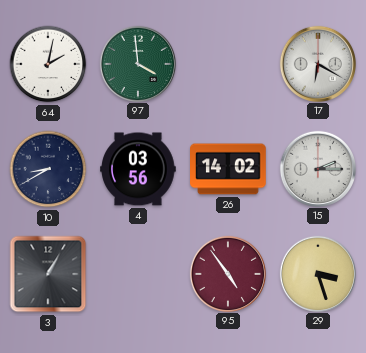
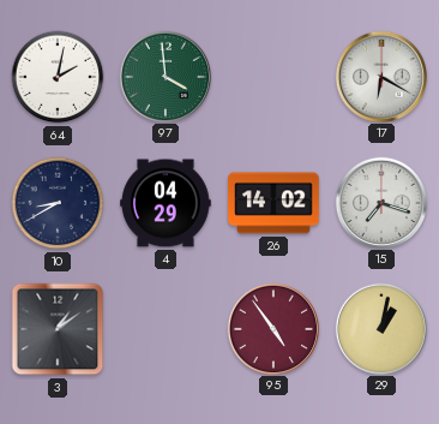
4: 03:56 -> 04:29
15: 2:15 -> 7:18
3: 1:05 -> 1:09
29: 3:27 -> 1:02
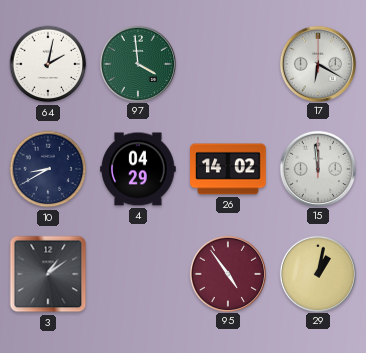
15: 7:18 -> 11:59
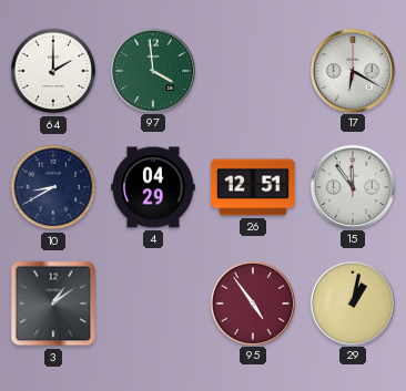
64: 2:02 -> 2:00
26: 14:02 -> 12:51
15: 11:59 -> 11:54
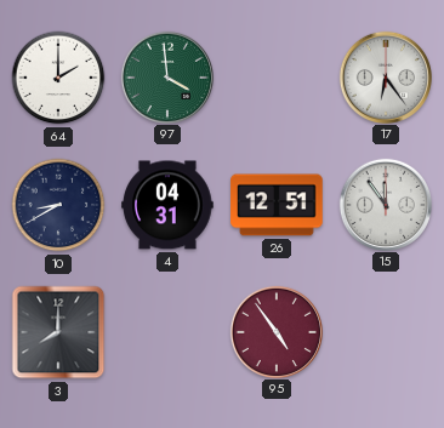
17: 6:20 -> 6:24
4: 04:29 -> 04:31
3: 1:09 -> 8:00
29: 1:02 -> none
